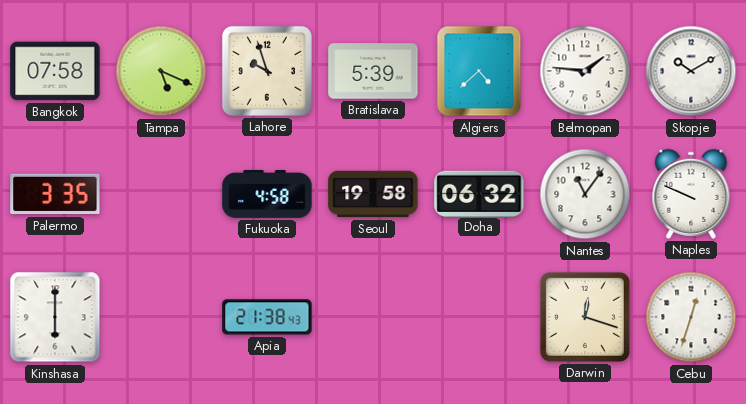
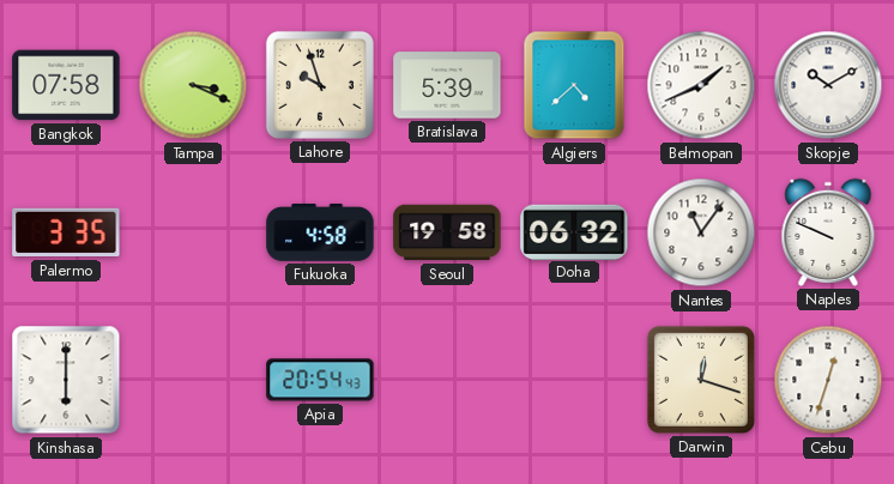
Tampa: 5:19 -> 3:19
Belmopan: 1:46 -> 1:41
Apia: 21:38 -> 20:54
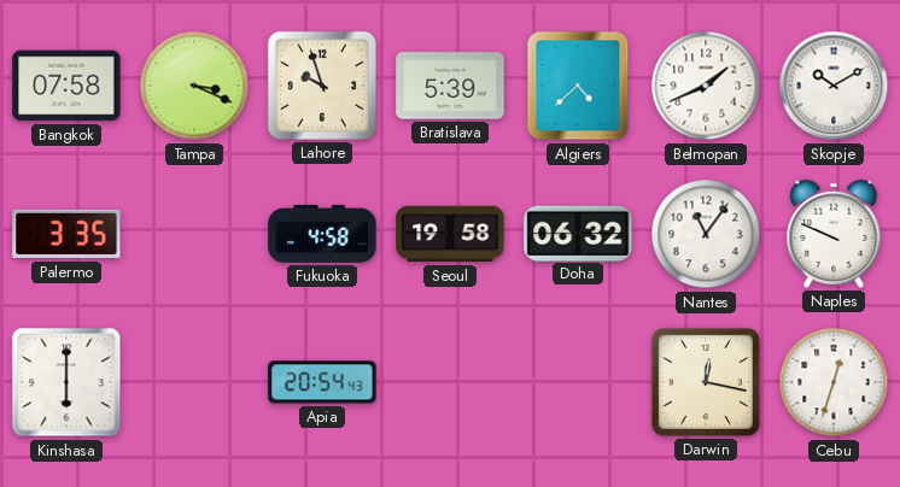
Darwin: 12:18 -> 12:17
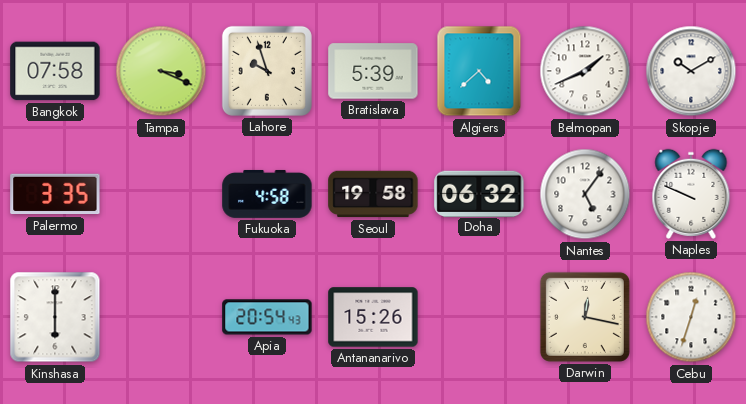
Nantes: 11:06 -> 5:06
Antananarivo: none -> 15:26
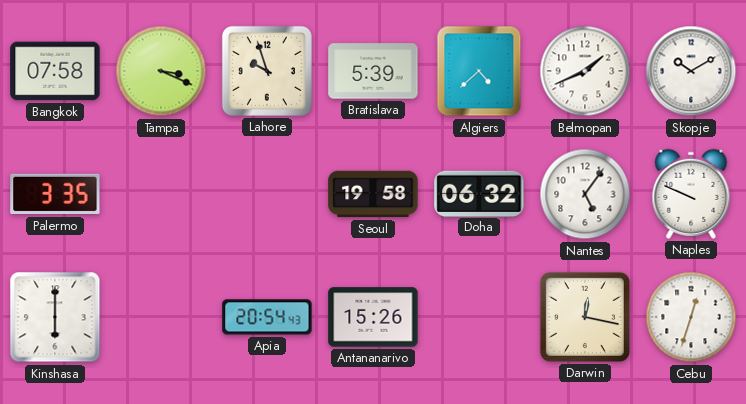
Fukuoka: 4:58 -> none
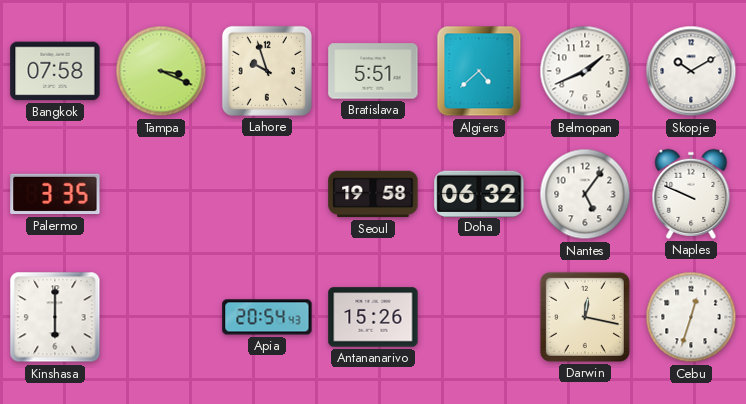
Bratislava: 5:39 -> 5:51
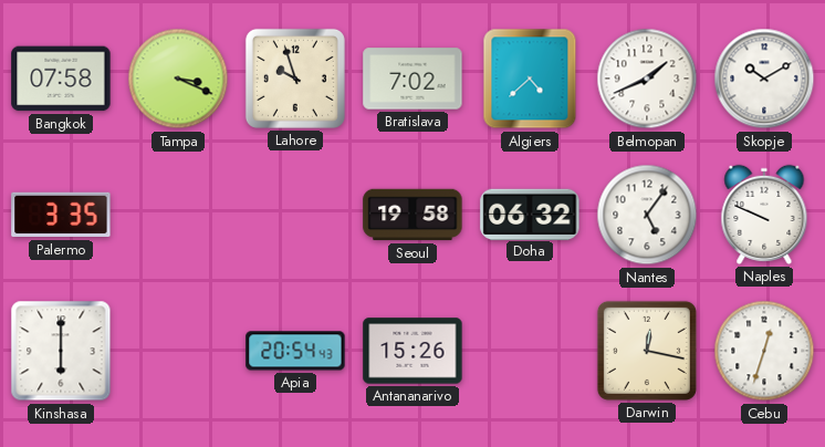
Bratislava: 5:51 -> 7:02
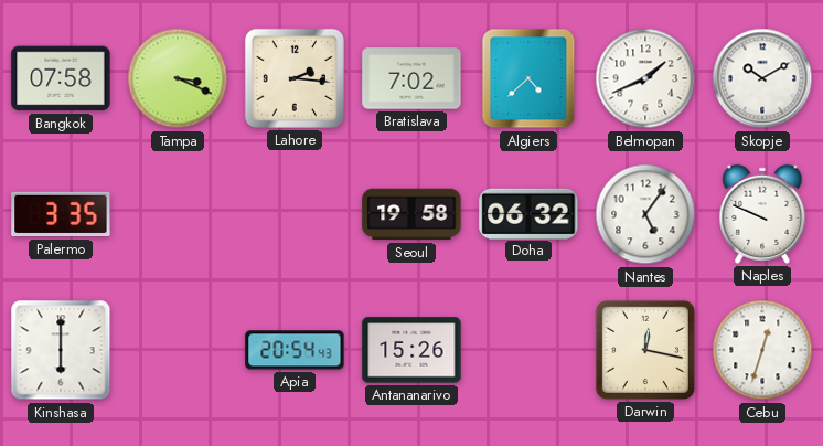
Lahore: 9:57 -> 2:16
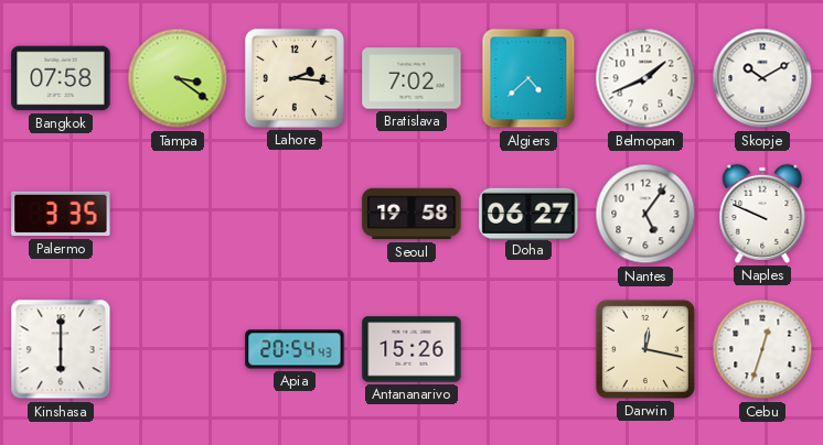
Tampa: 3:19 -> 3:21
Doha: 06:32 -> 06:27
